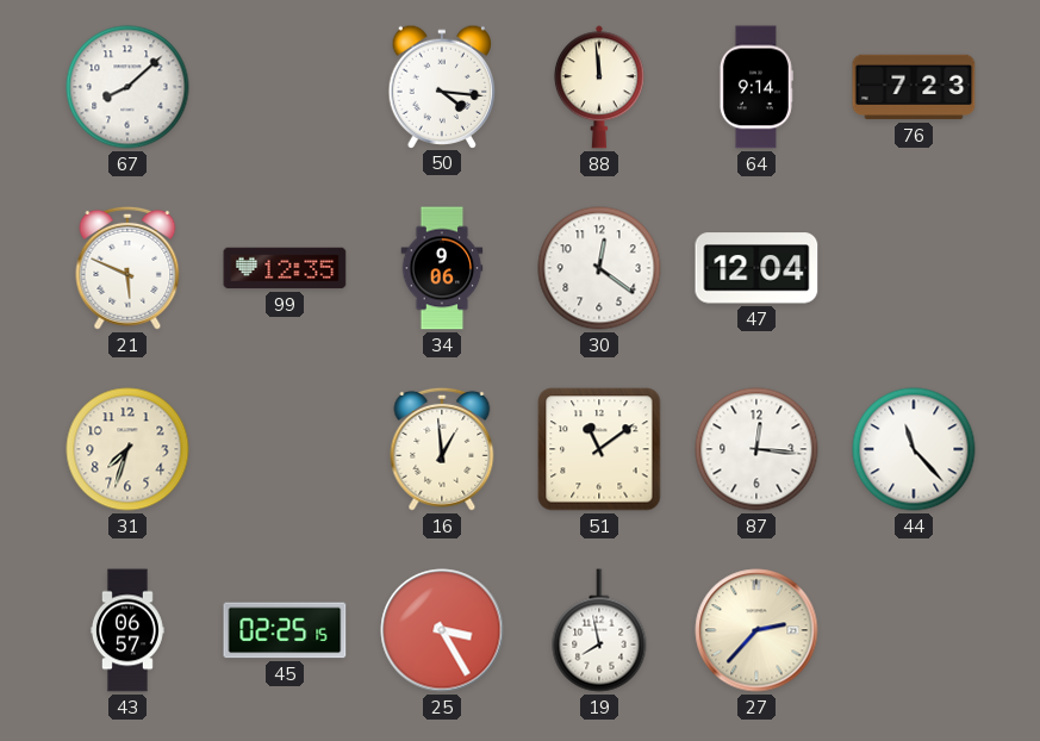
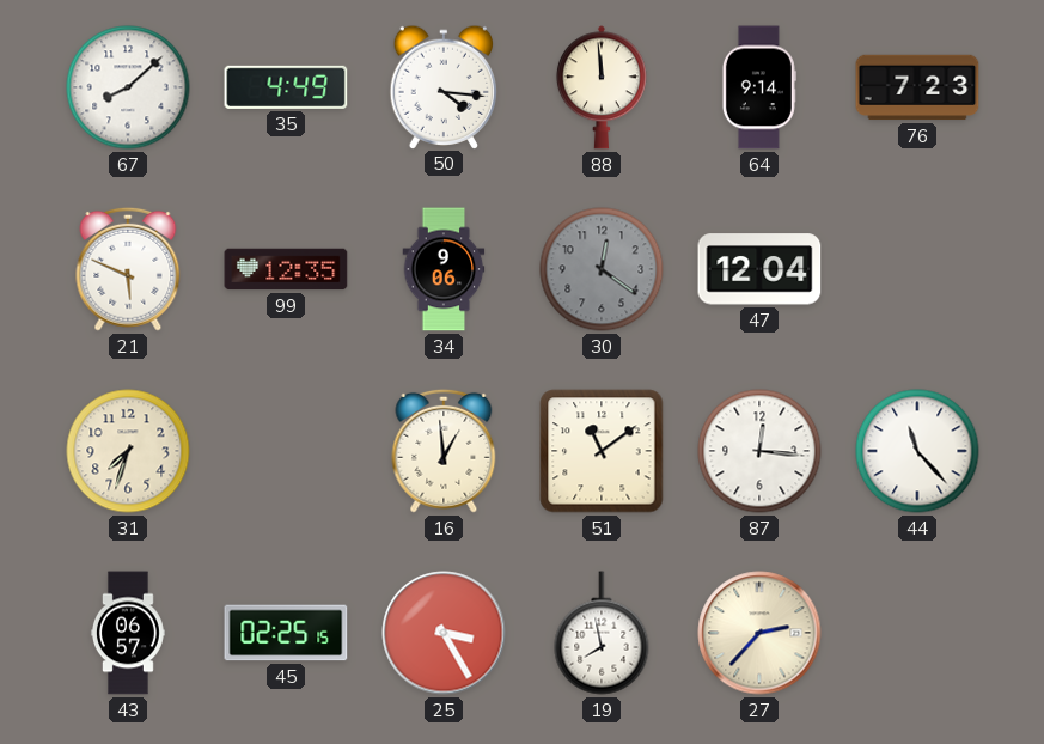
35: none -> 4:49
30 dial: white -> grey
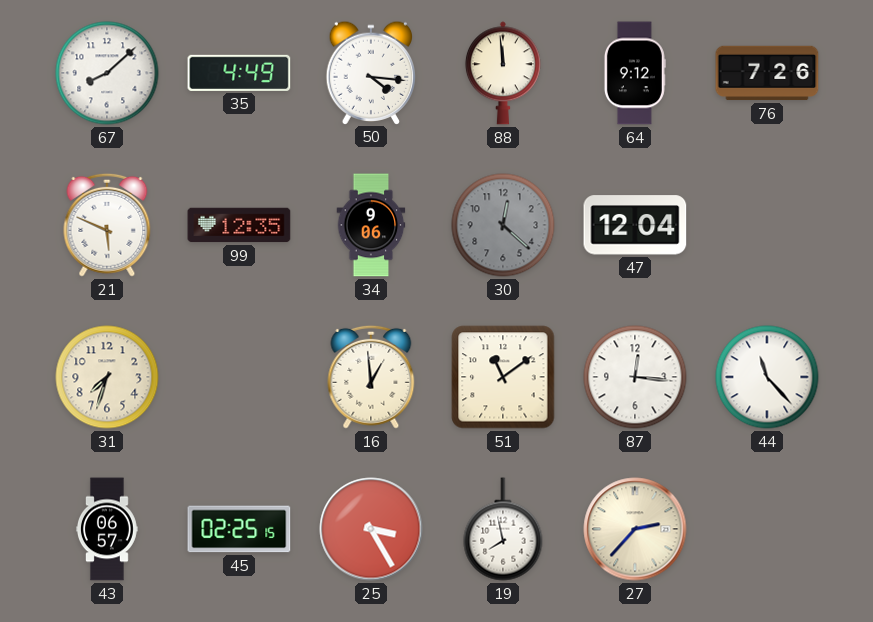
64: 9:14 -> 9:12
76: 7:23 -> 7:26
30: 12:21 -> 12:22
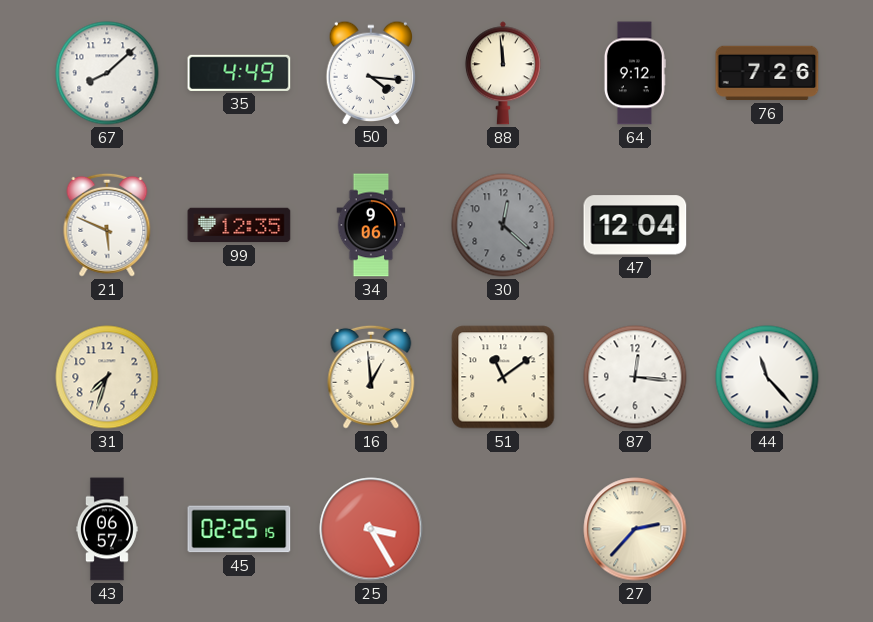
19: 7:58 -> none
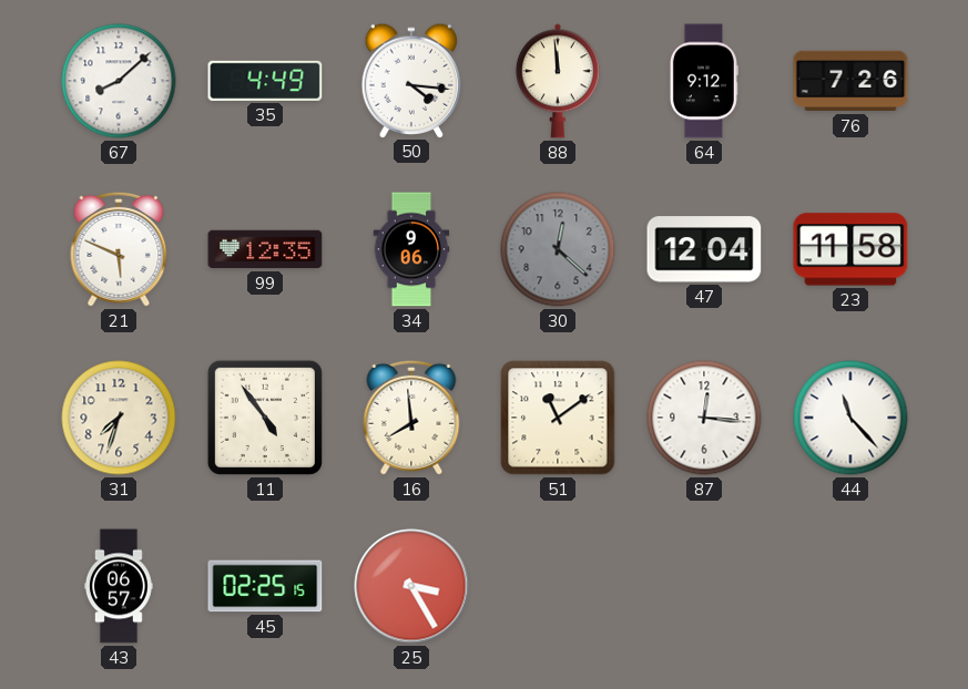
23: none -> 11:58
11: none -> 4:54
16: 12:59 -> 7:59
27: 2:37 -> none
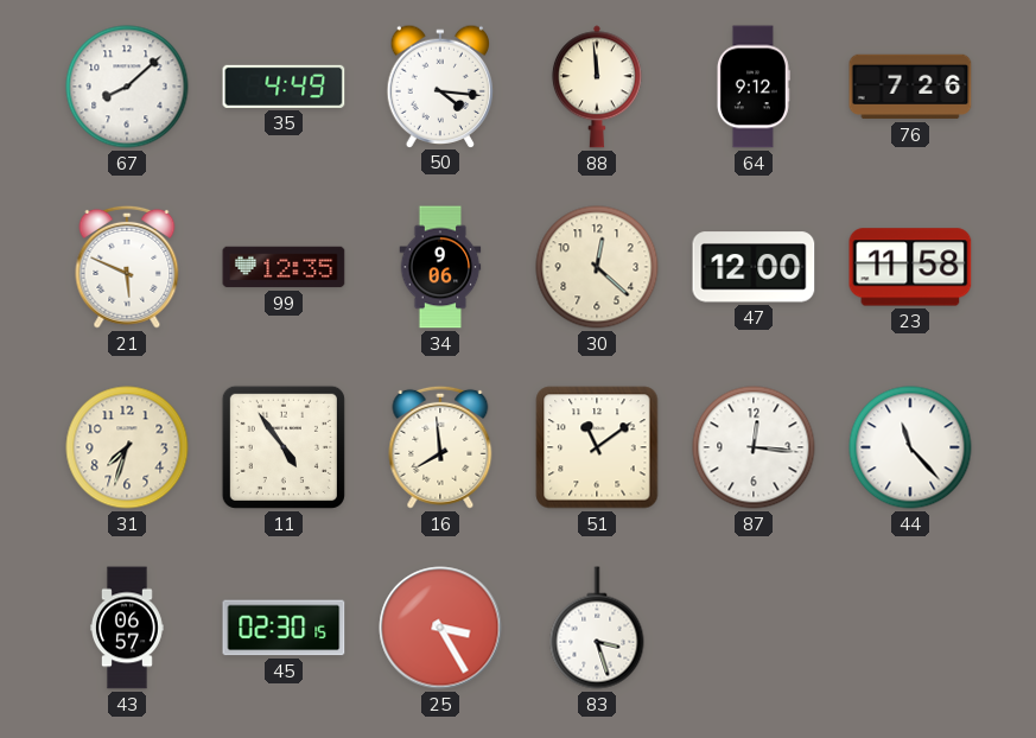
30 dial: grey -> cream
47: 12:04 -> 12:00
45: 02:25 -> 02:30
83: none -> 3:27
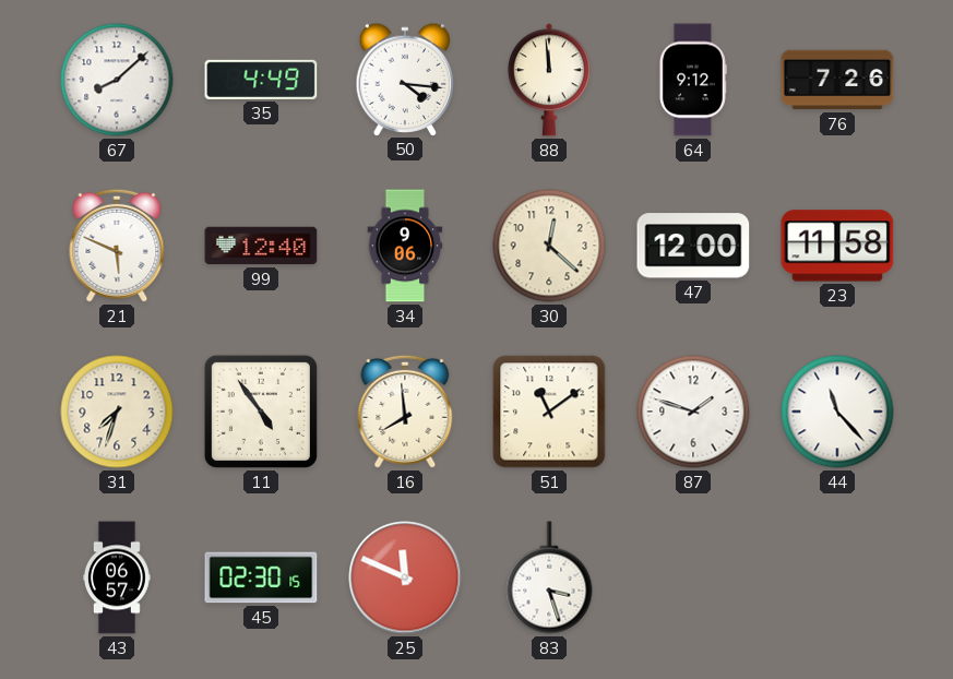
99: 12:35 -> 12:40
87: 12:16 -> 1:48
25: 3:25 -> 11:49
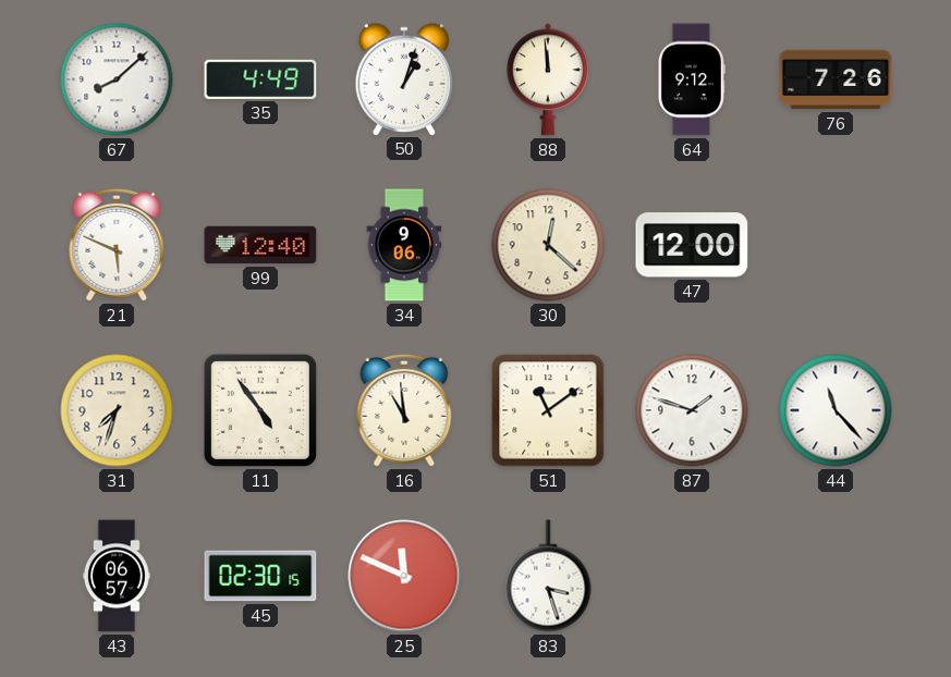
50: 4:16 -> 1:03
23: 11:58 -> none
16: 7:59 -> 10:59
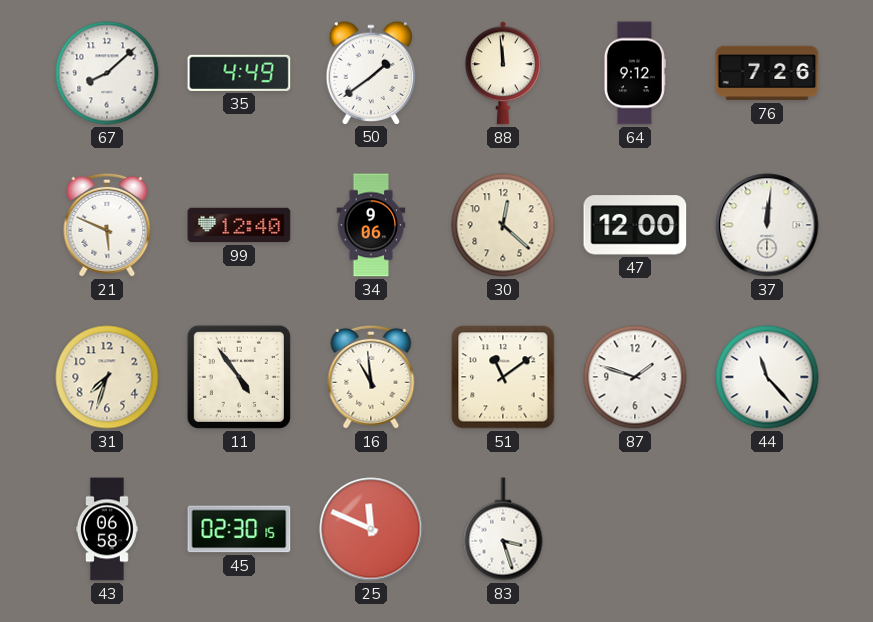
50: 1:03 -> 1:39
37: none -> 12:01
43: 06:57 -> 06:58
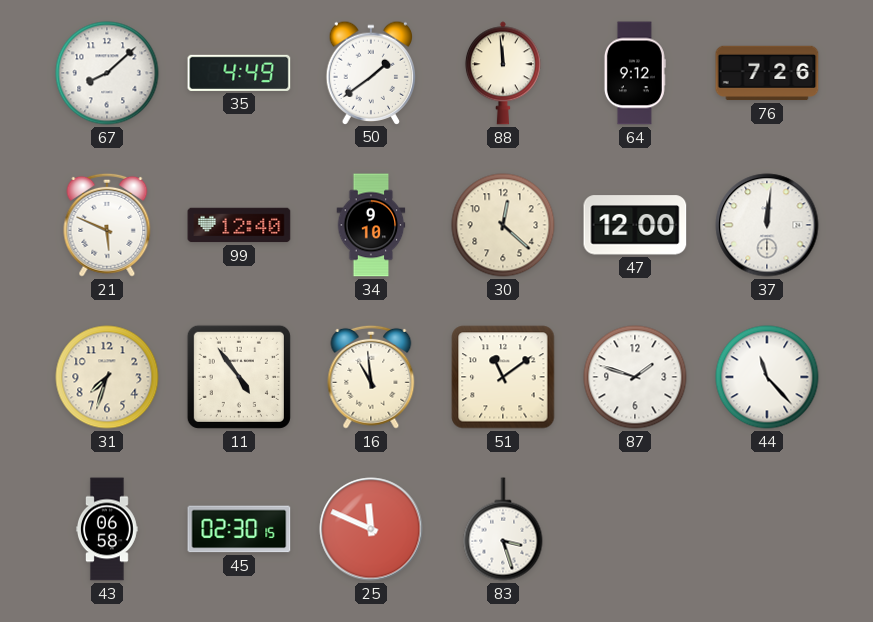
34: 9:06 -> 9:10
